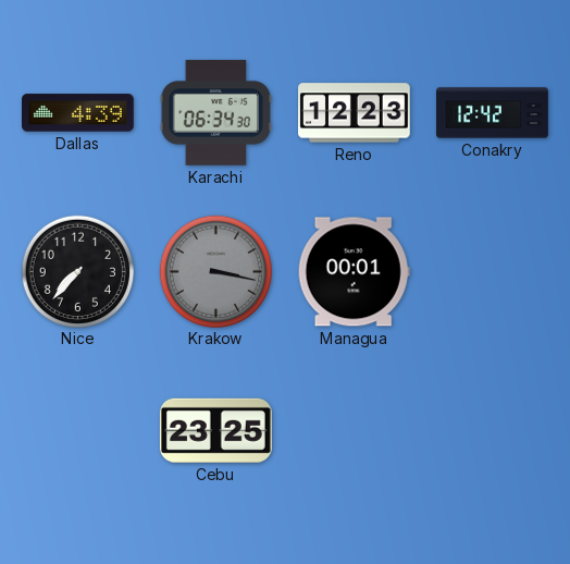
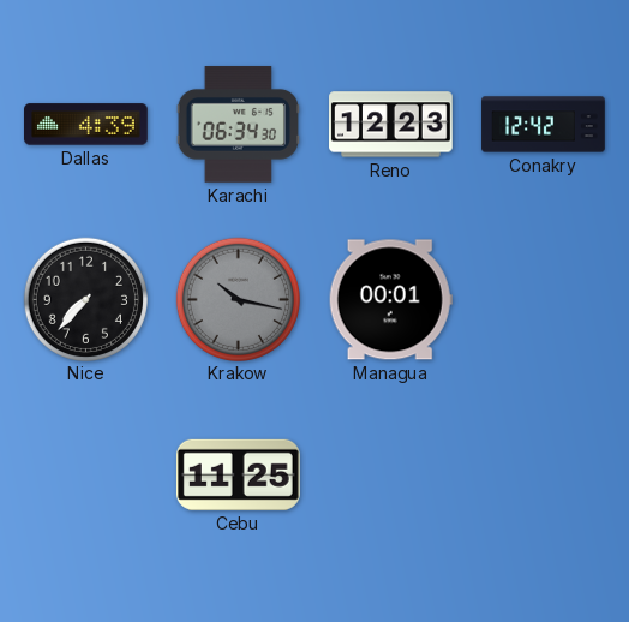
Krakow: 3:17 -> 10:17
Cebu: 23:25 -> 11:25
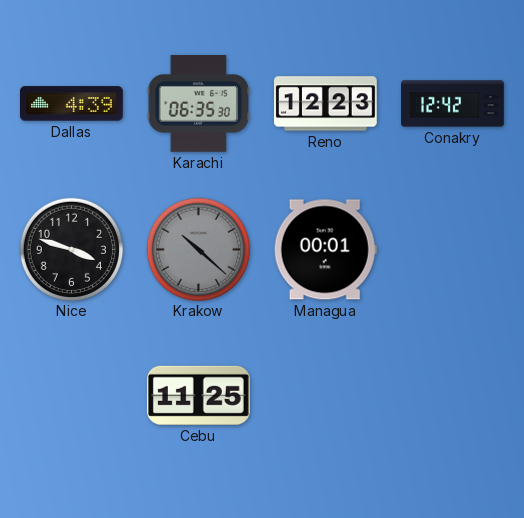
Karachi: 06:34 -> 06:35
Nice: 7:37 -> 3:48
Krakow: 10:17 -> 10:22
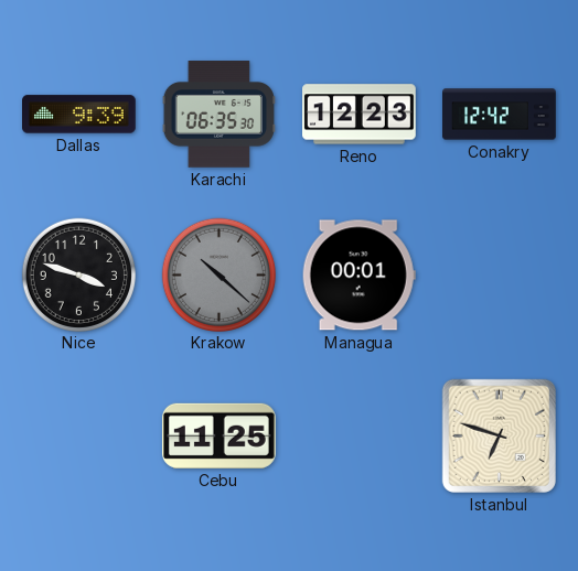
Dallas: 4:39 -> 9:39
Istanbul: none -> 6:48
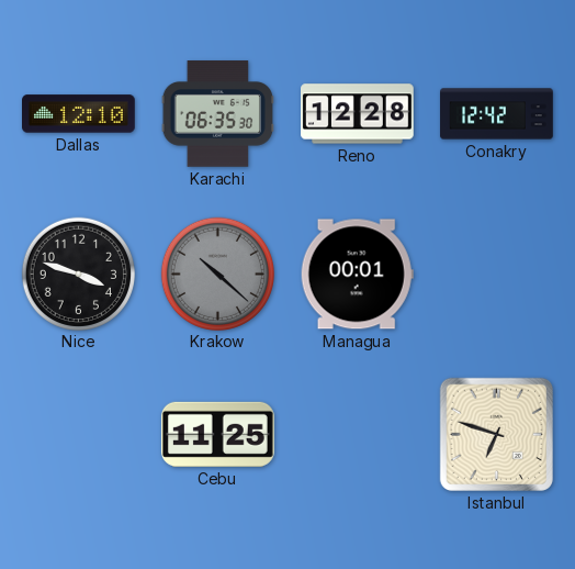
Dallas: 9:39 -> 12:10
Reno: 12:23 -> 12:28
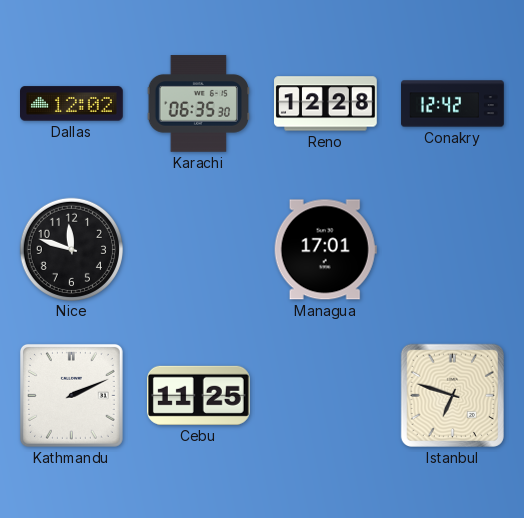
Dallas: 12:10 -> 12:02
Nice: 3:48 -> 11:48
Krakow: 10:22 -> none
Managua: 00:01 -> 17:01
Kathmandu: none -> 2:11
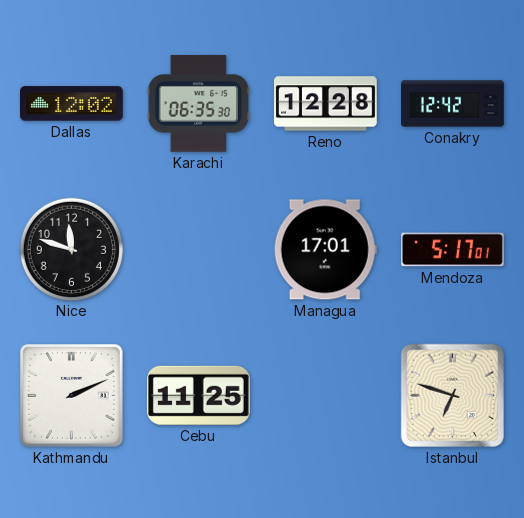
Mendoza: none -> 5:17
